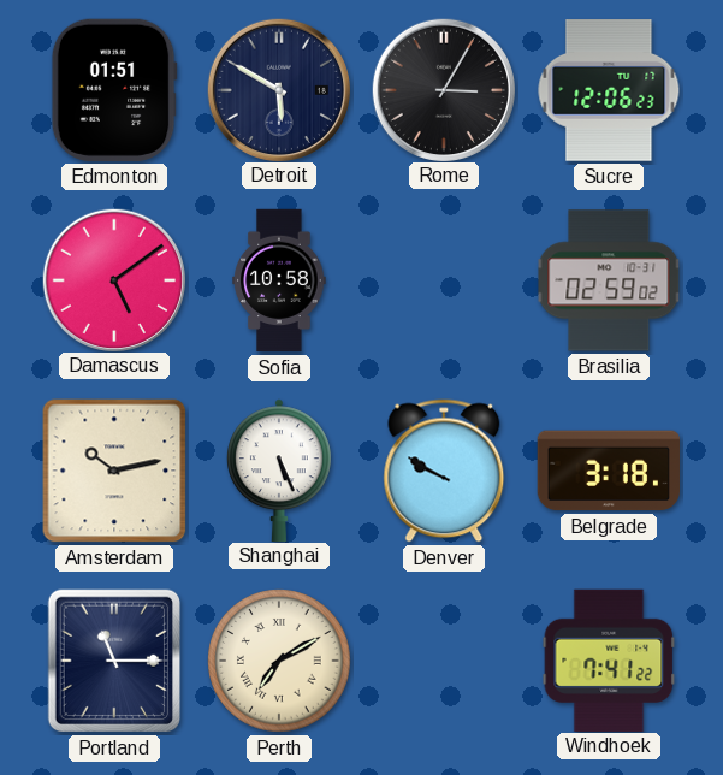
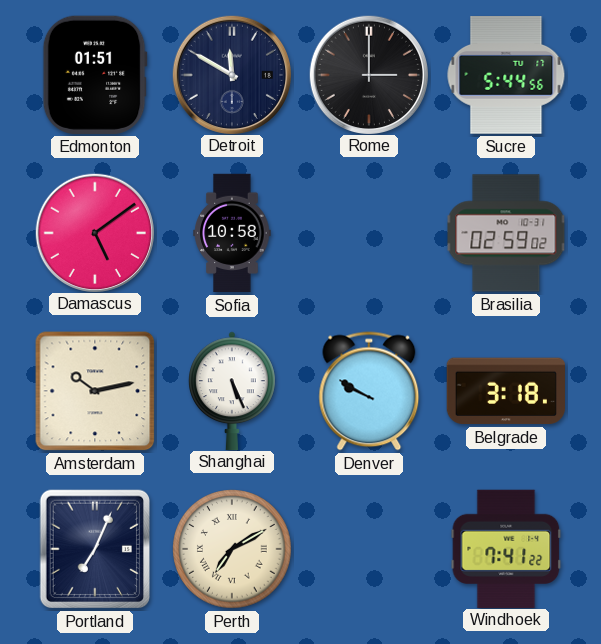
Detroit: 5:50 -> 11:50
Rome: 3:05 -> 3:00
Sucre: 12:06 -> 5:44
Portland: 11:15 -> 7:04
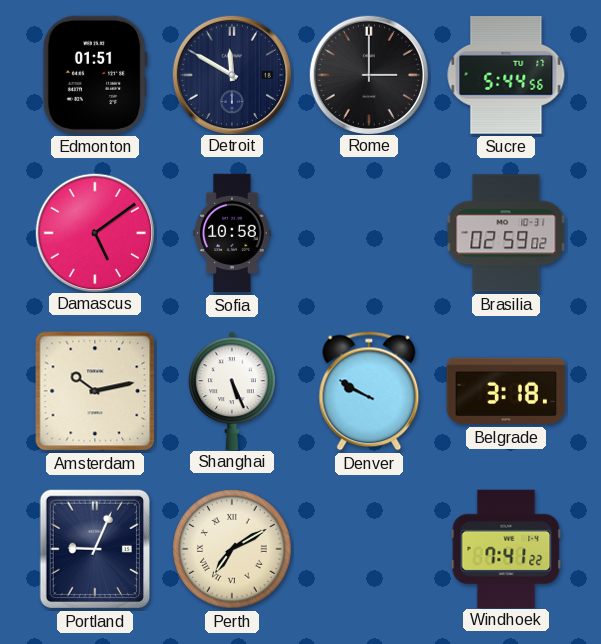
Portland: 7:04 -> 9:04
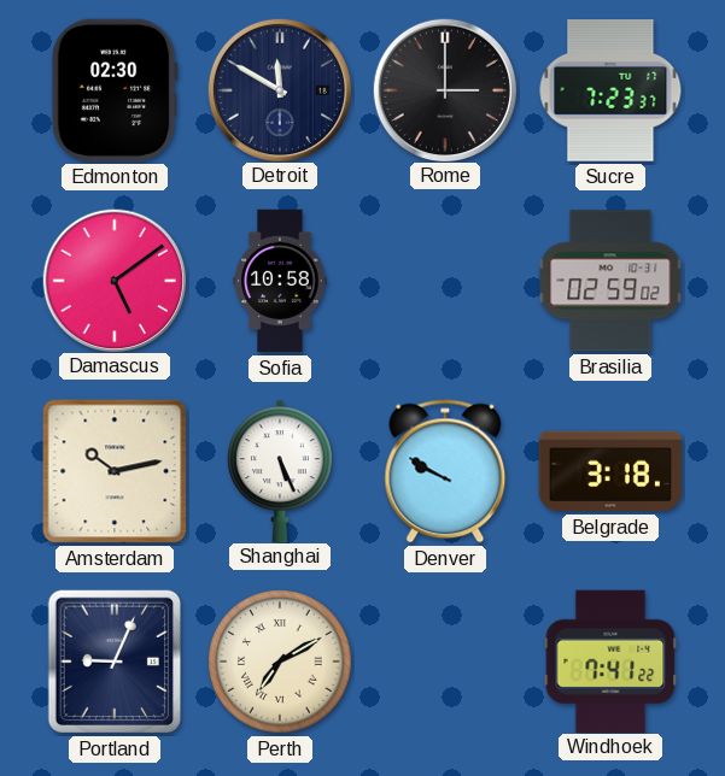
Edmonton: 01:51 -> 02:30
Sucre: 5:44 -> 7:23
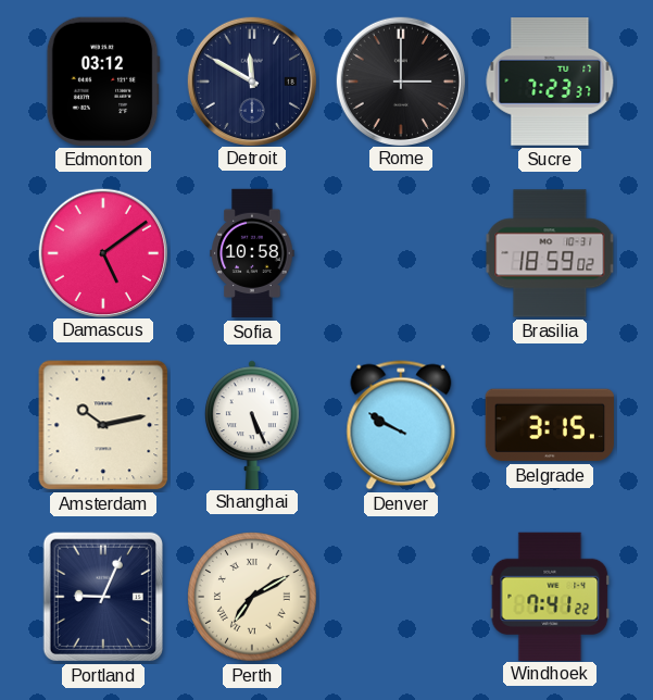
Edmonton: 02:30 -> 03:12
Brasilia: 02:59 -> 18:59
Belgrade: 3:18 -> 3:15
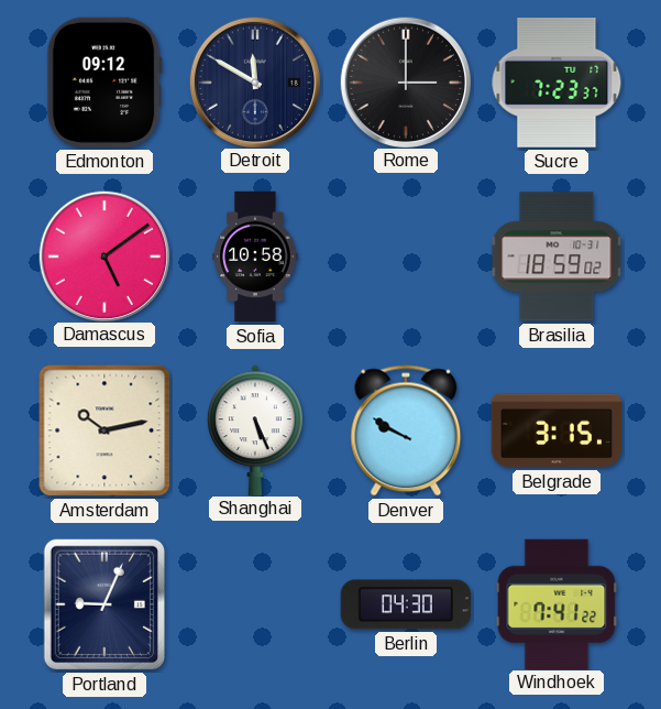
Edmonton: 03:12 -> 09:12
Perth: 7:10 -> none
Berlin: none -> 04:30
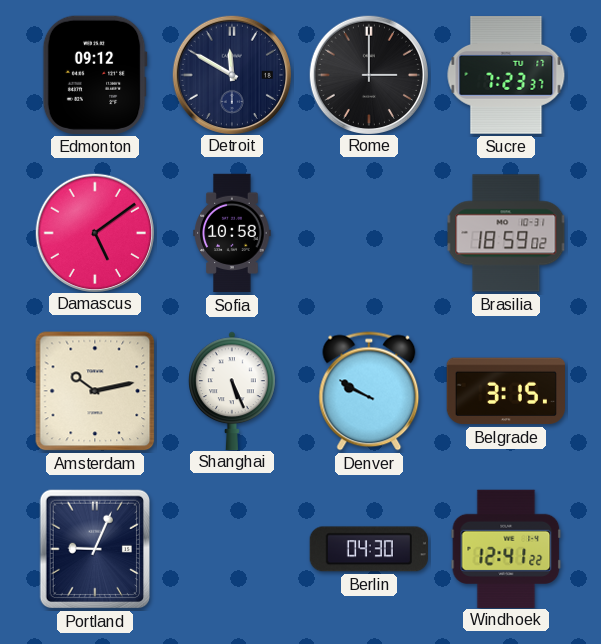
Windhoek: 7:41 -> 12:41
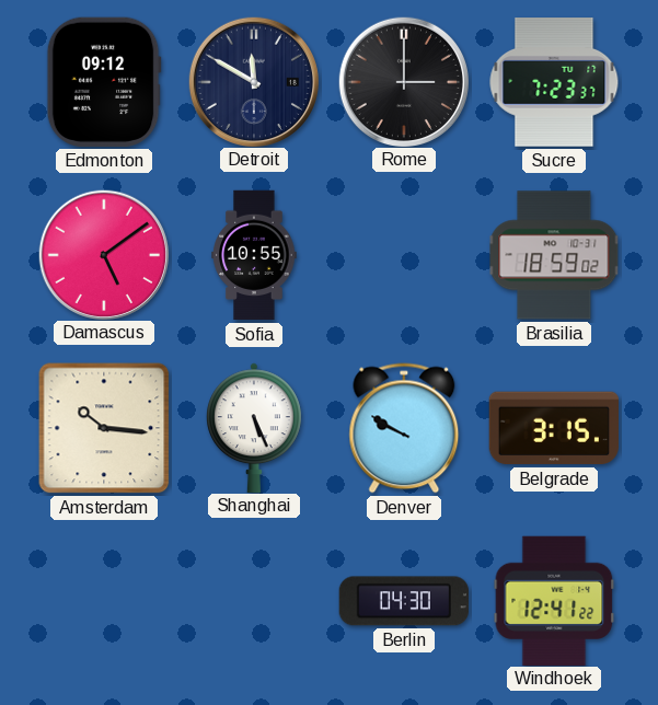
Sofia: 10:58 -> 10:55
Amsterdam: 10:13 -> 10:16
Portland: 9:04 -> none
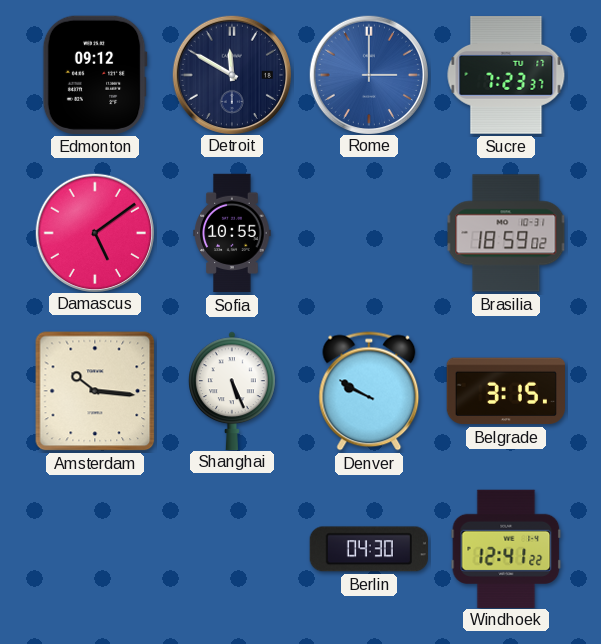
Rome dial: black -> blue
